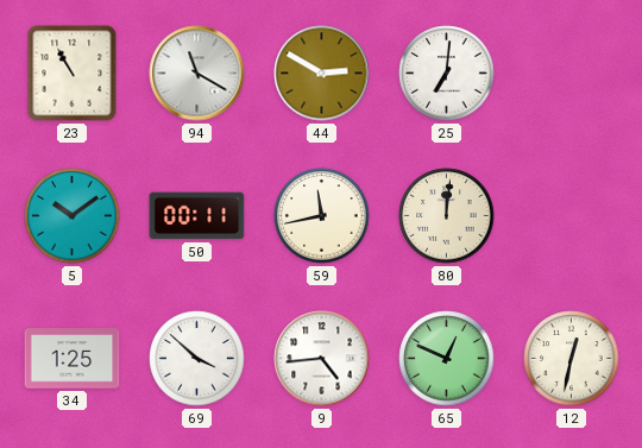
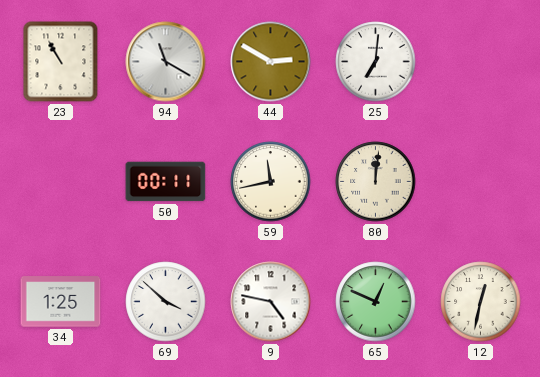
5: 10:09 -> none
9: 4:44 -> 4:47
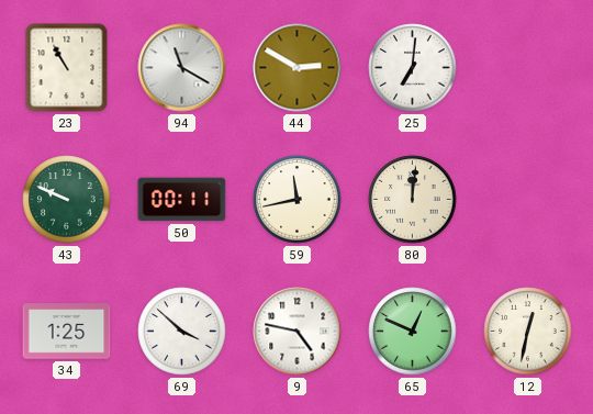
43: none -> 9:49
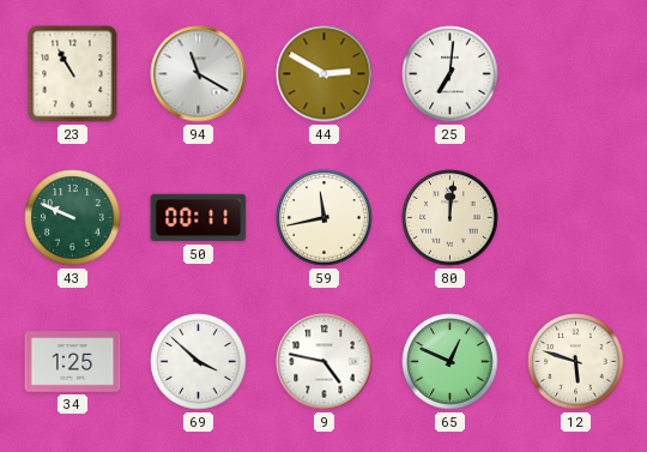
12: 12:32 -> 5:48
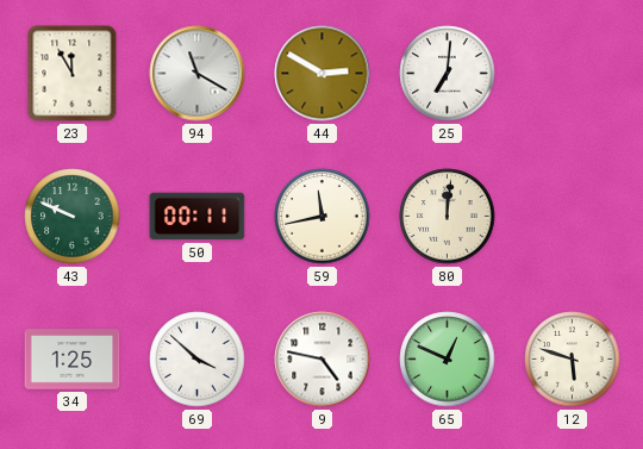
23: 10:55 -> 11:55
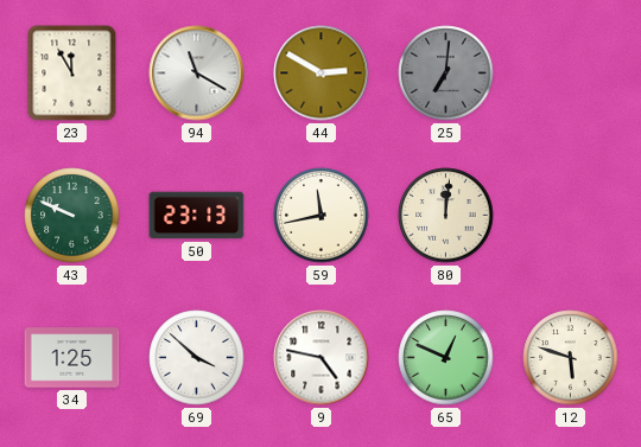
25 dial: white -> grey
50: 00:11 -> 23:13
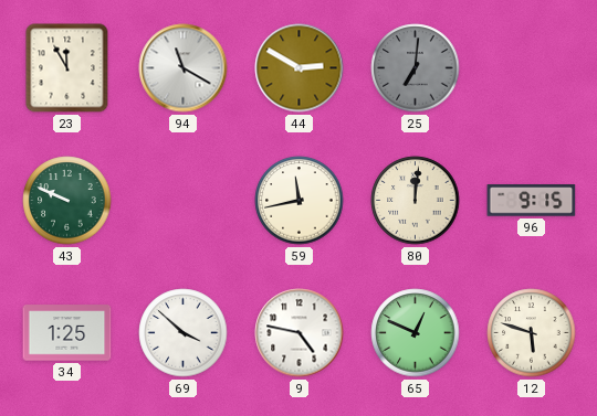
50: 23:13 -> none
96: none -> 9:15
